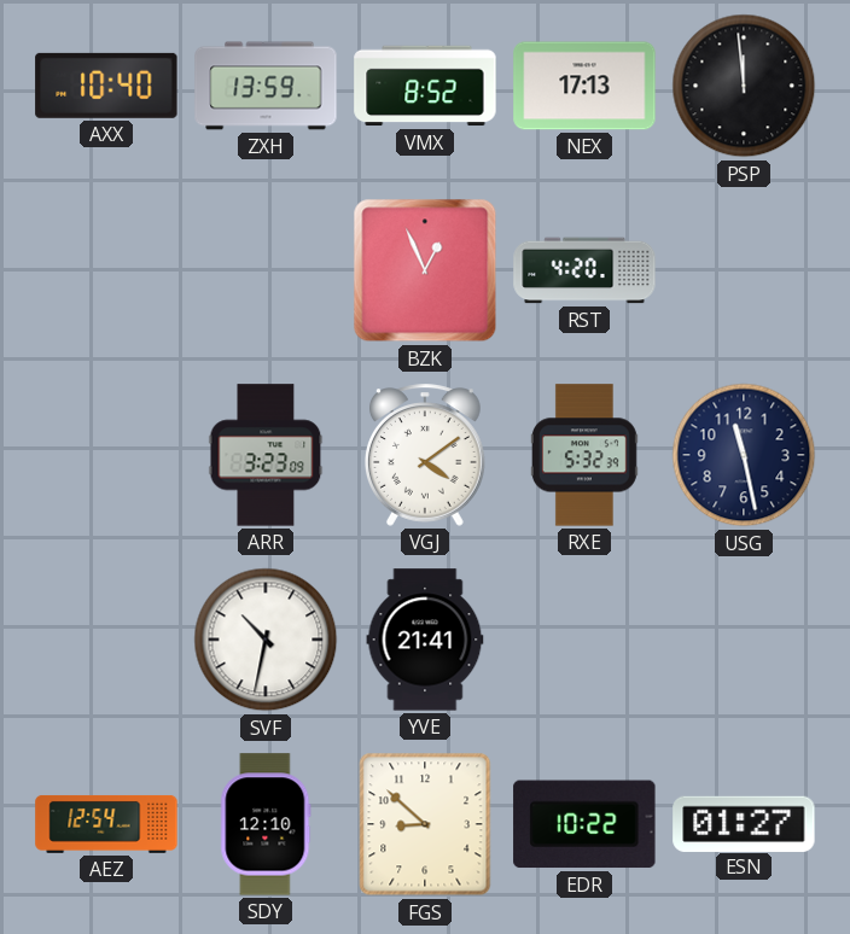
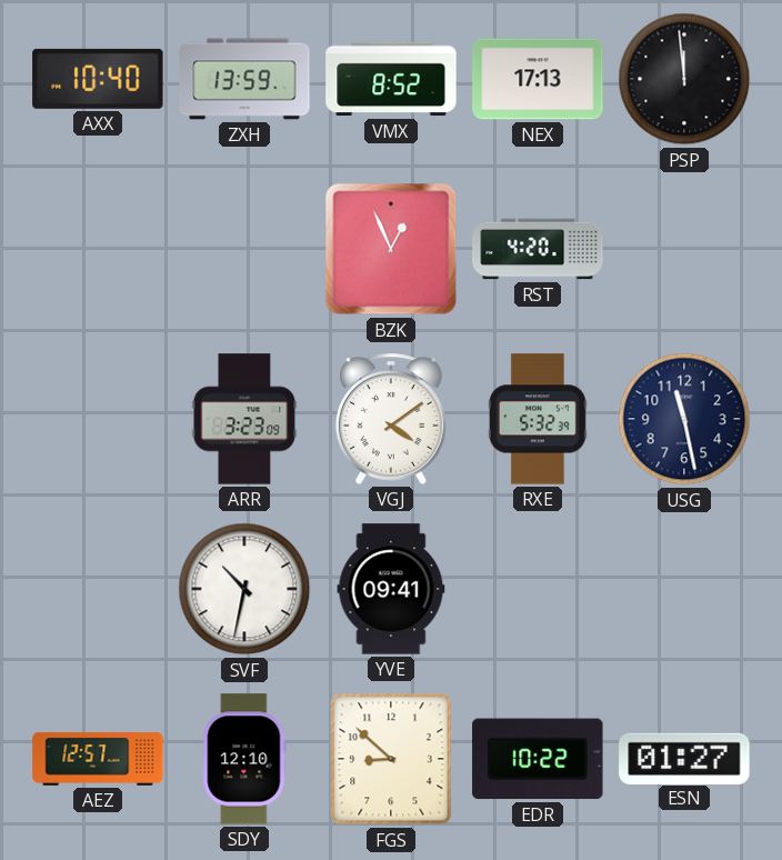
YVE: 21:41 -> 09:41
AEZ: 12:54 -> 12:57
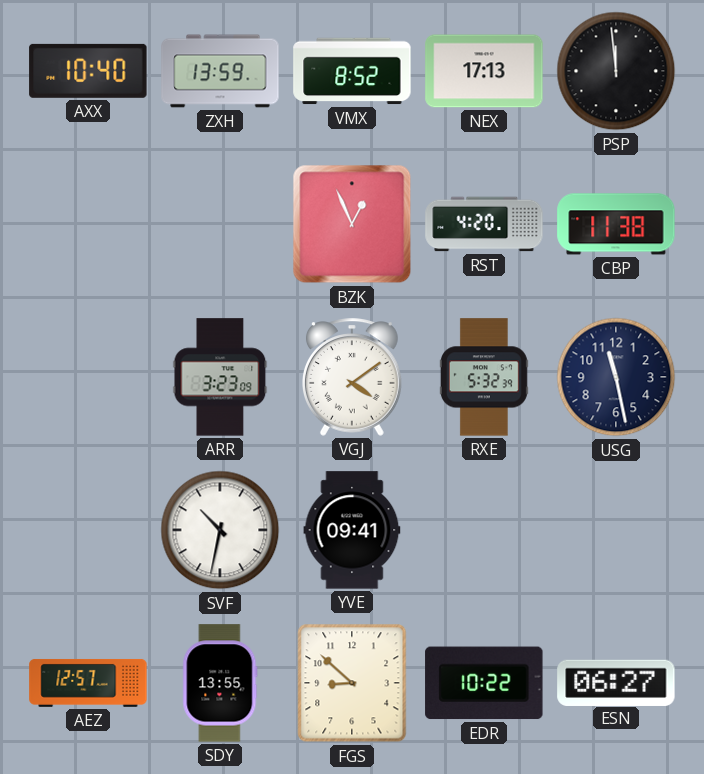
CBP: none -> 11:38
SDY: 12:10 -> 13:55
ESN: 01:27 -> 06:27
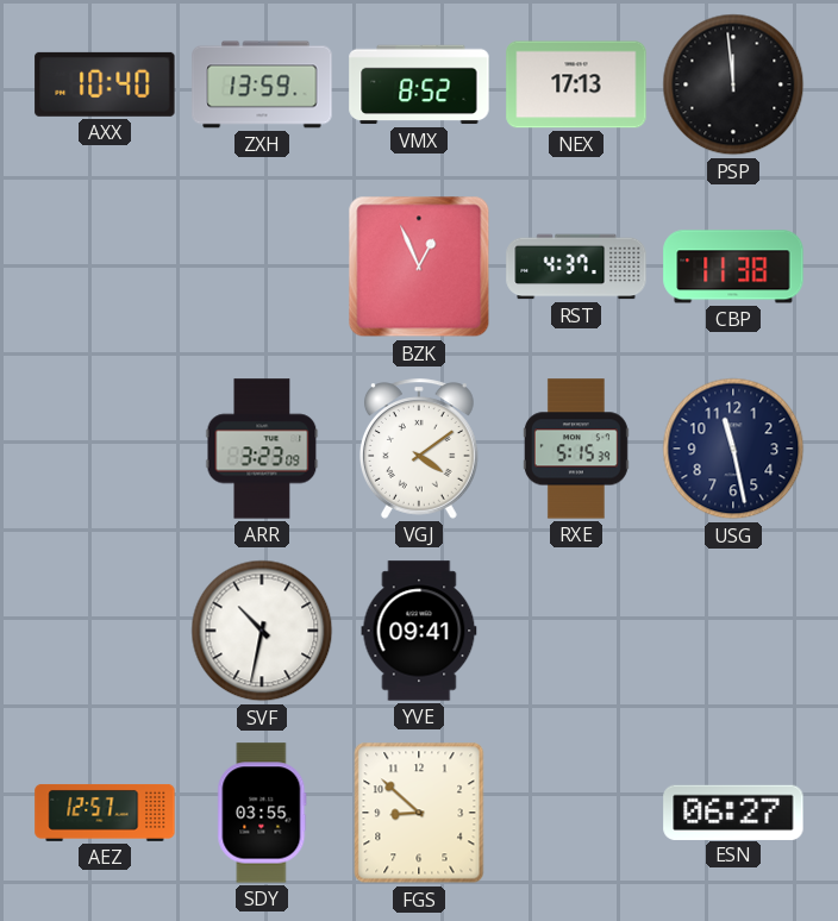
RST: 4:20 -> 4:37
RXE: 5:32 -> 5:15
SDY: 13:55 -> 03:55
EDR: 10:22 -> none
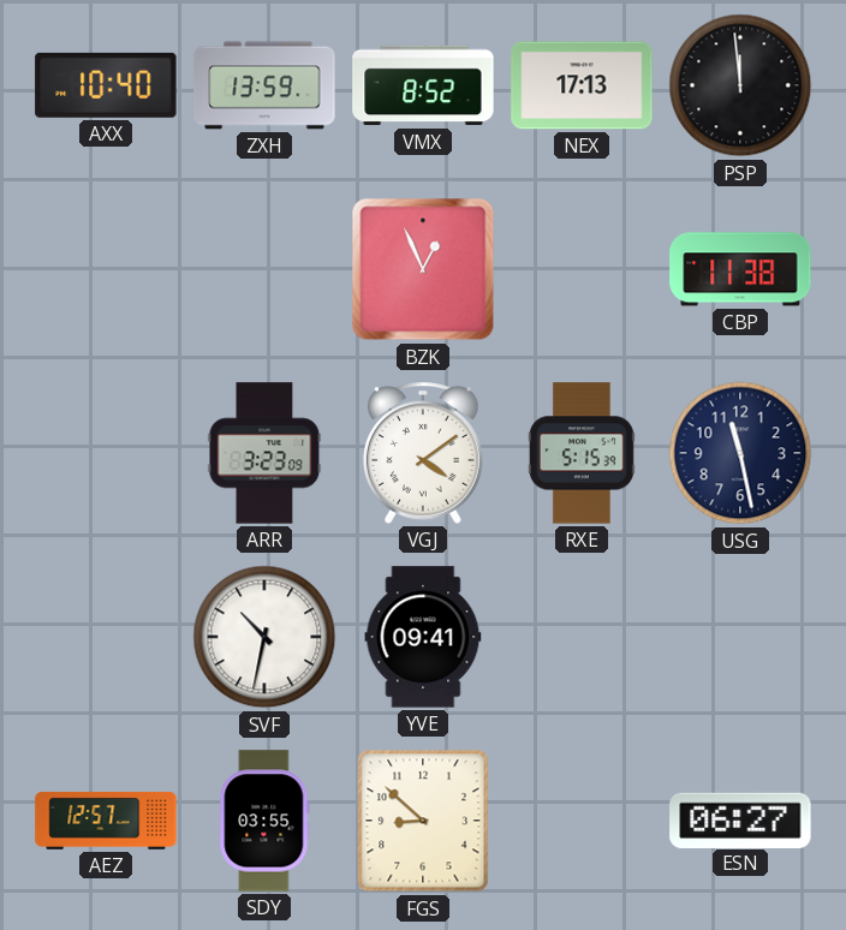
RST: 4:37 -> none
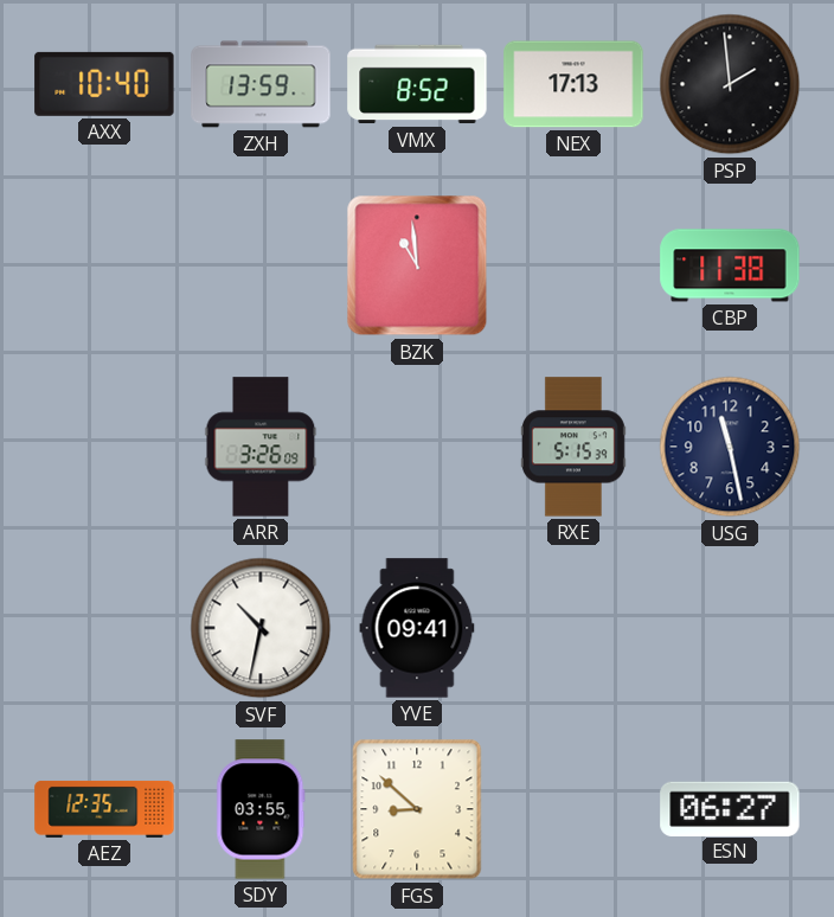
PSP: 11:59 -> 1:59
BZK: 12:56 -> 10:59
ARR: 3:23 -> 3:26
VGJ: 4:09 -> none
AEZ: 12:57 -> 12:35
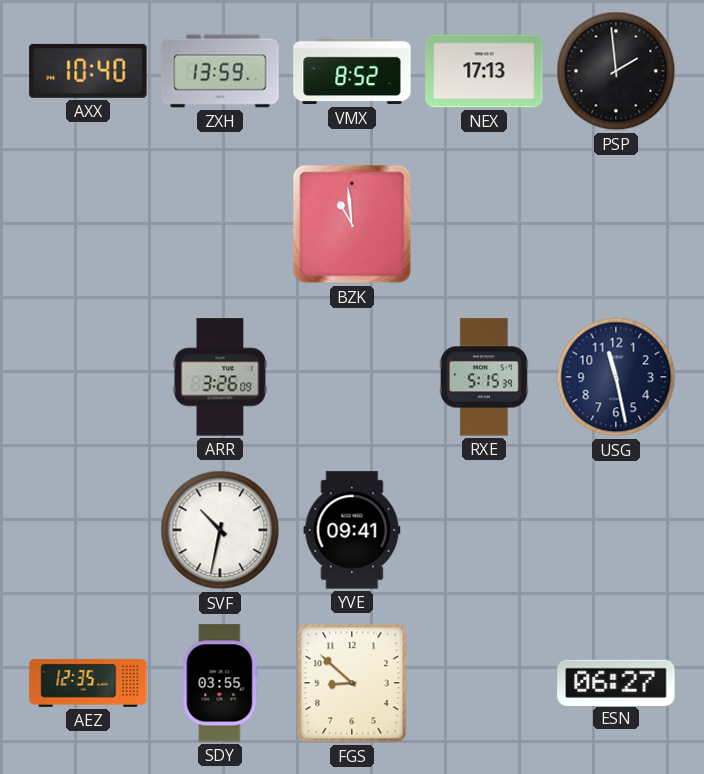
CBP: 11:38 -> none
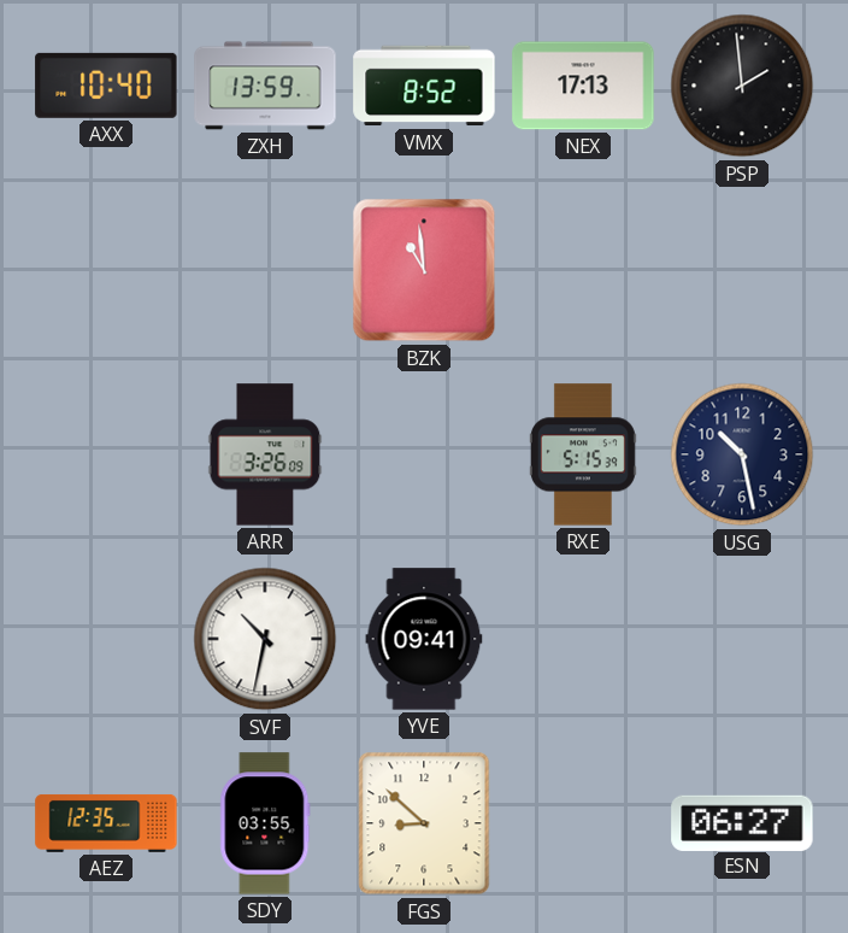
USG: 11:28 -> 10:28
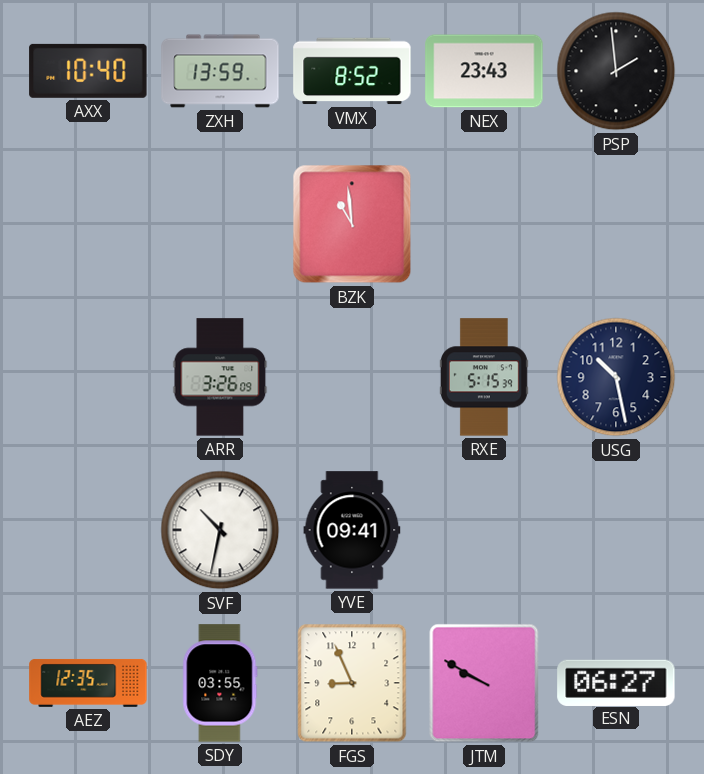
NEX: 17:13 -> 23:43
FGS: 8:52 -> 8:56
JTM: none -> 9:50
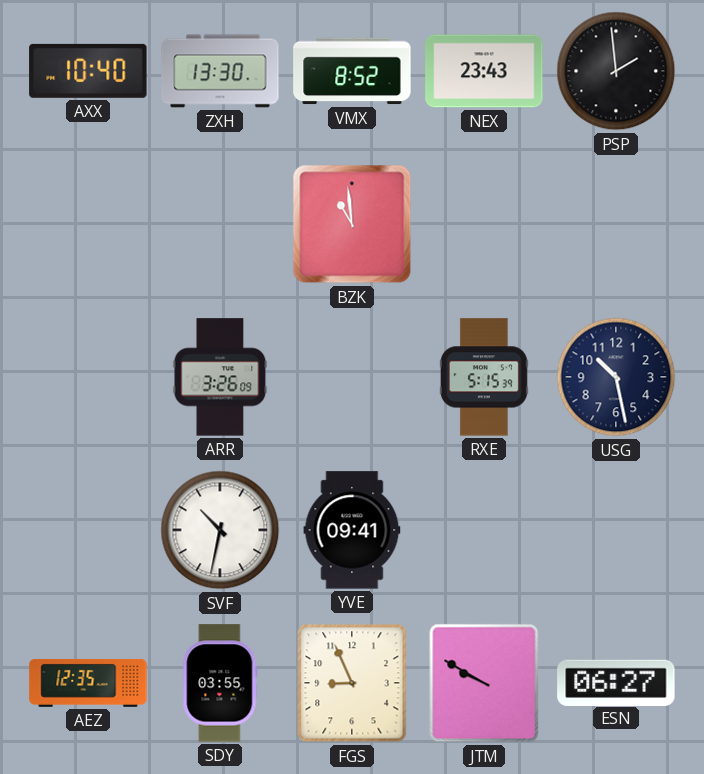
ZXH: 13:59 -> 13:30
